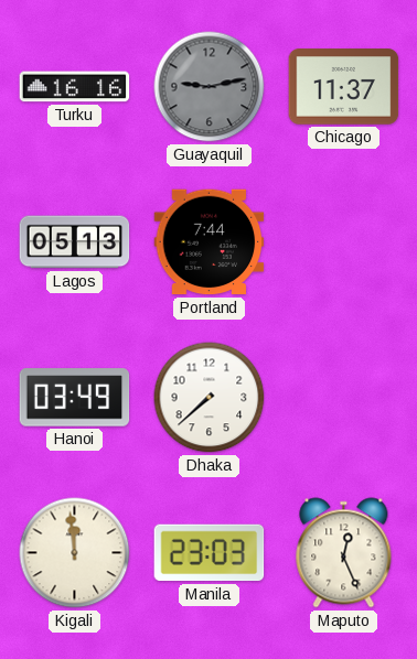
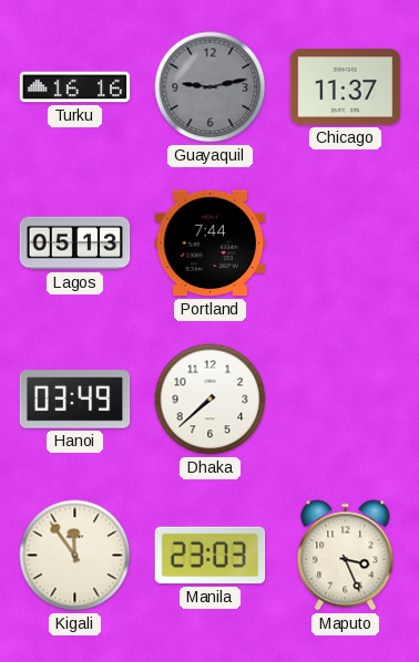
Kigali: 11:59 -> 11:54
Maputo: 12:26 -> 3:26
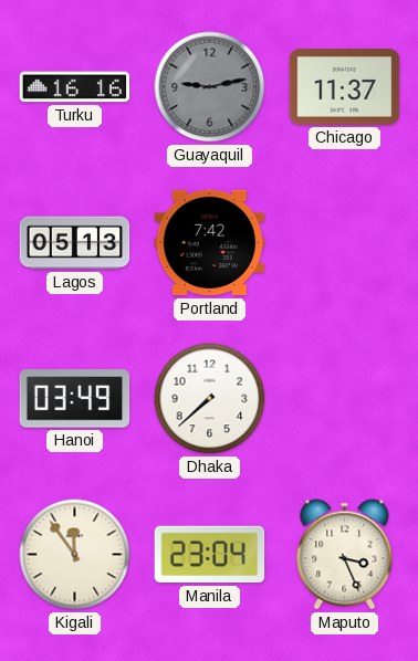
Portland: 7:44 -> 7:42
Manila: 23:03 -> 23:04
